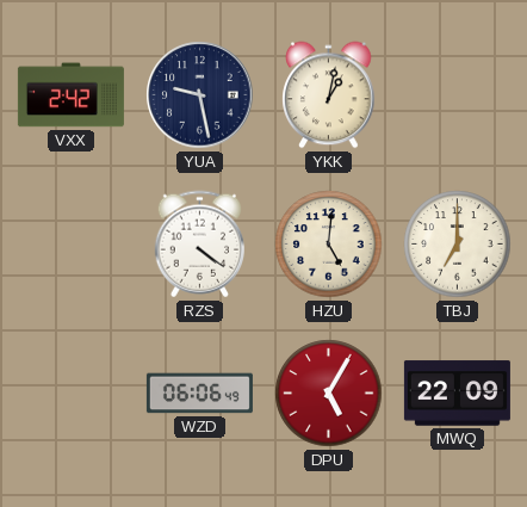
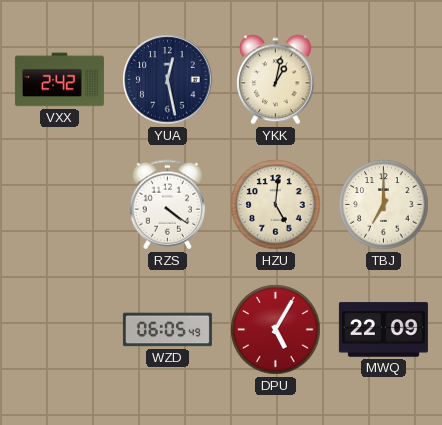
YUA: 9:28 -> 12:28
WZD: 06:06 -> 06:05
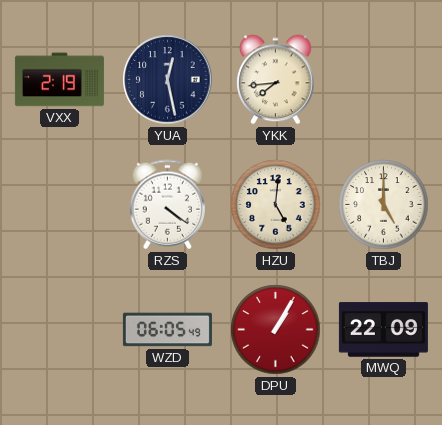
VXX: 2:42 -> 2:19
YKK: 1:02 -> 7:44
TBJ: 7:00 -> 5:00
DPU: 5:05 -> 1:05
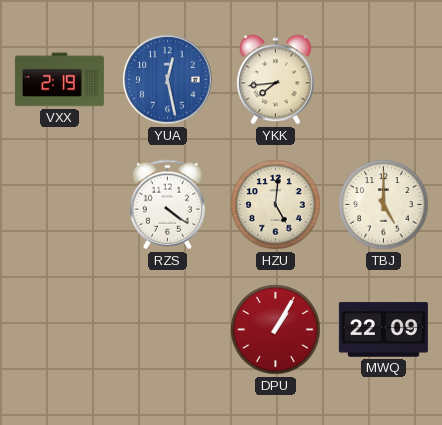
YUA dial: navy -> blue
WZD: 06:05 -> none
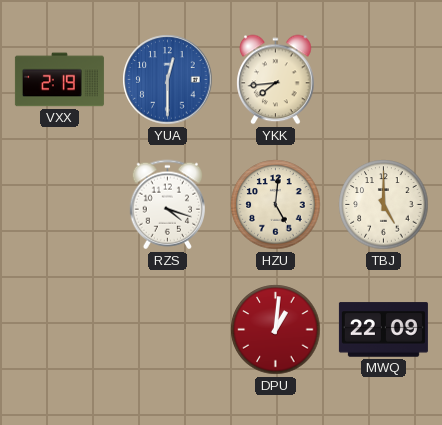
YUA: 12:28 -> 12:30
RZS: 4:21 -> 4:18
DPU: 1:05 -> 1:01
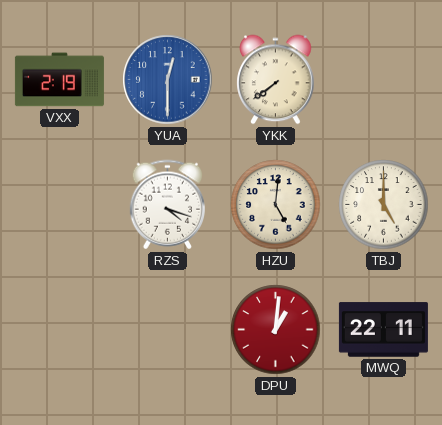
YKK: 7:44 -> 7:39
MWQ: 22:09 -> 22:11
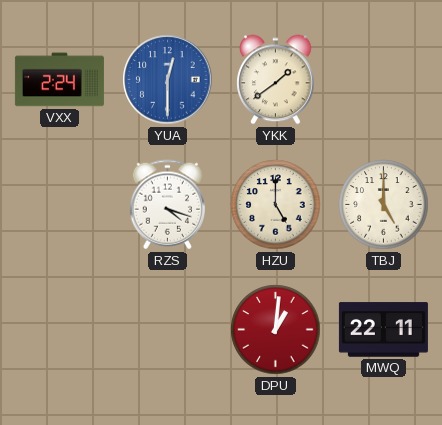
VXX: 2:19 -> 2:24
YKK: 7:39 -> 1:39
HZU: 5:01 -> 5:00
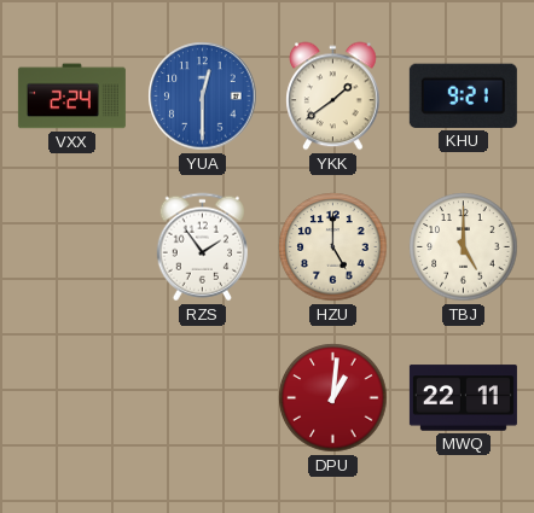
KHU: none -> 9:21
RZS: 4:18 -> 1:54
